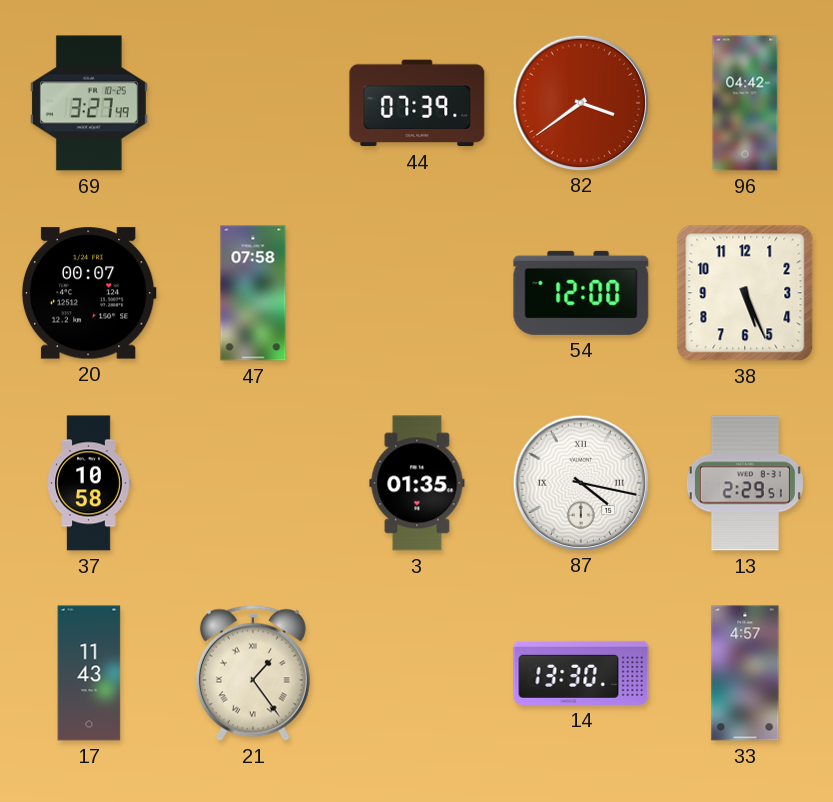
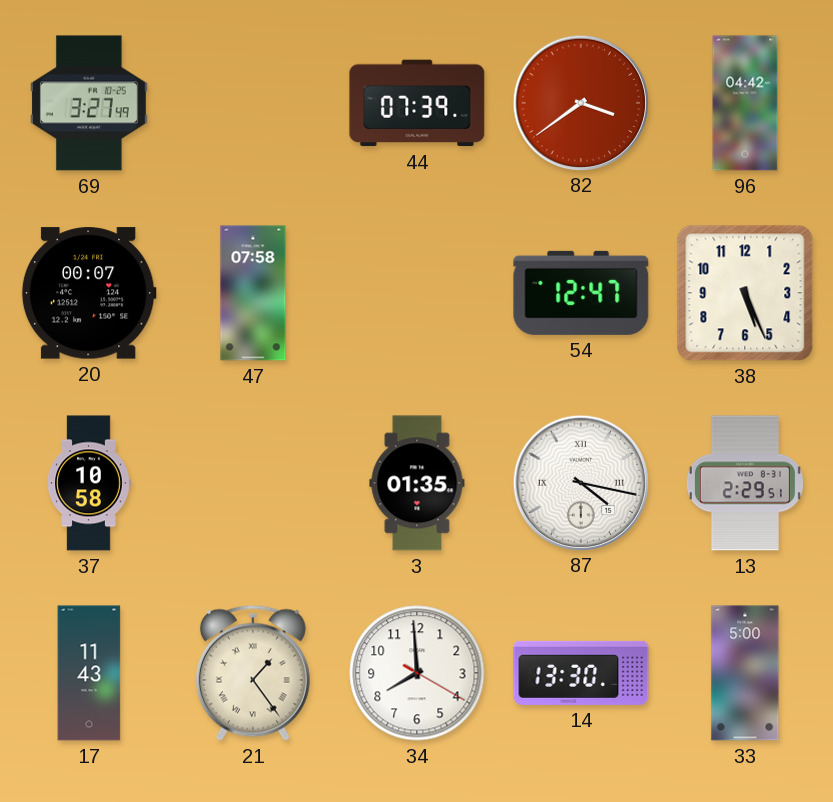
54: 12:00 -> 12:47
34: none -> 7:59
33: 4:57 -> 5:00
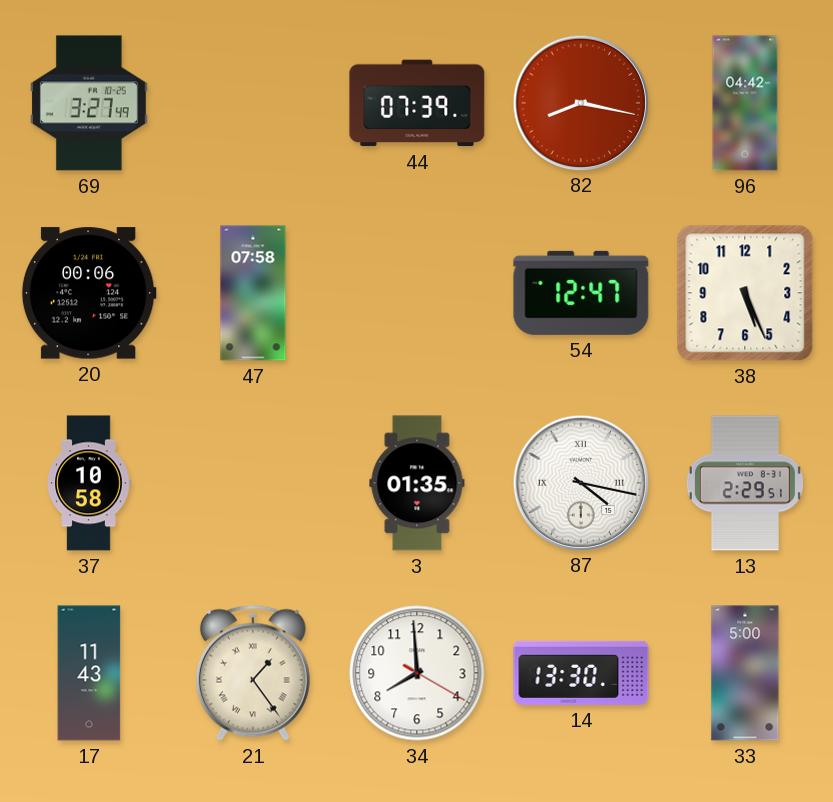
82: 3:39 -> 8:17
20: 00:07 -> 00:06
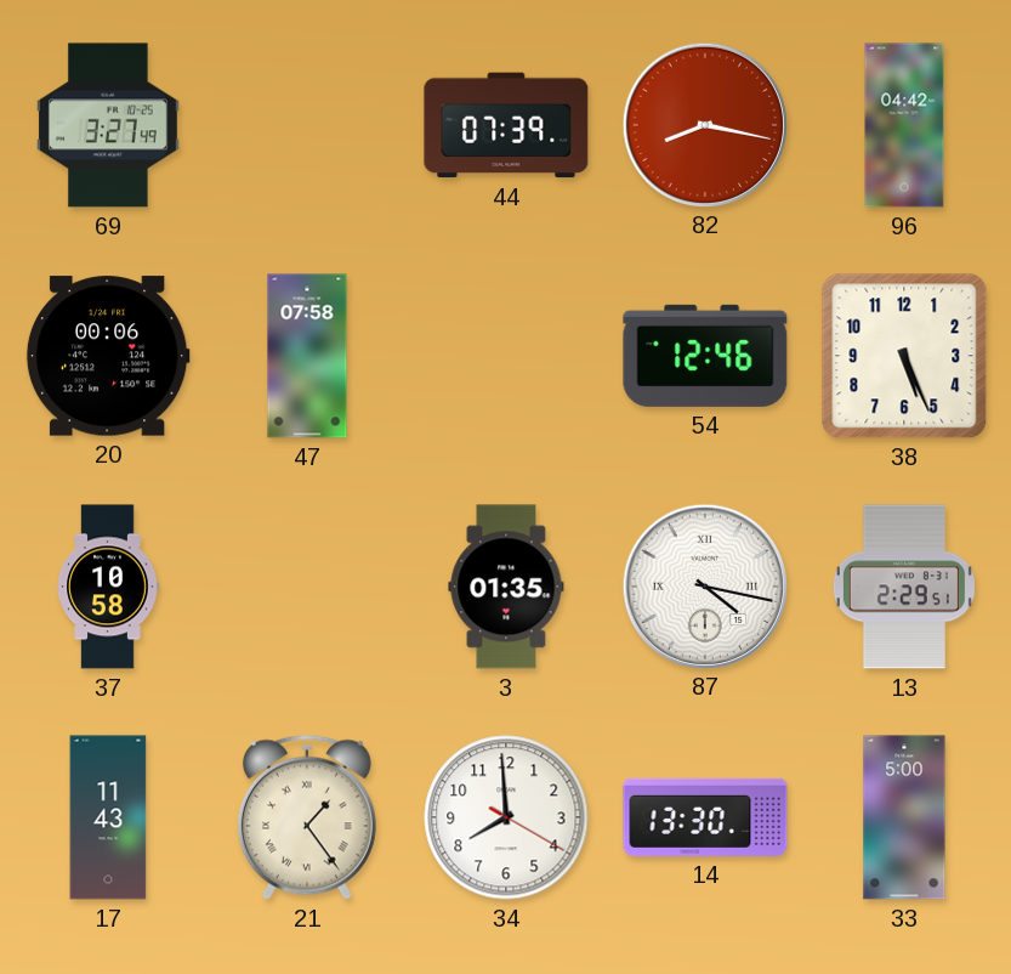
54: 12:47 -> 12:46
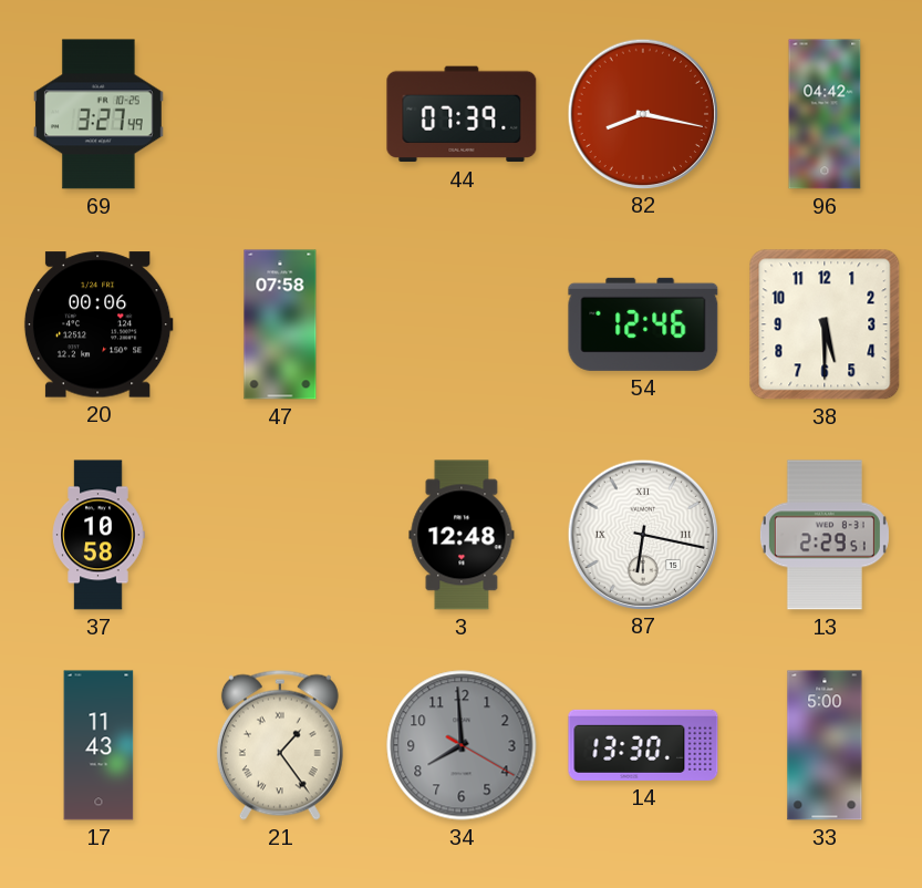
38: 5:26 -> 5:30
3: 01:35 -> 12:48
87: 4:17 -> 6:17
34 dial: white -> grey
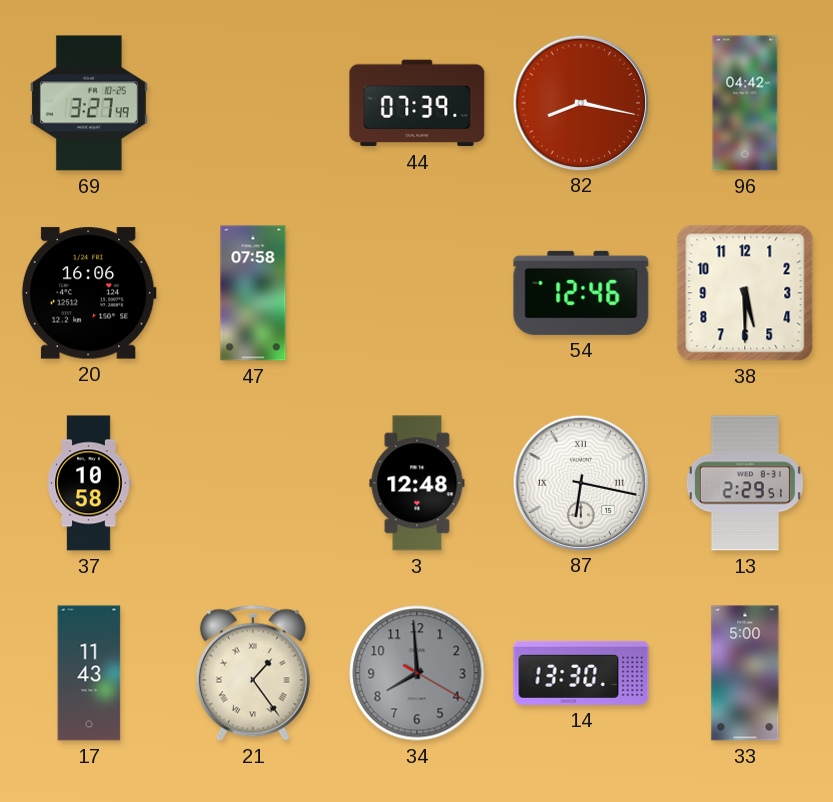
20: 00:06 -> 16:06
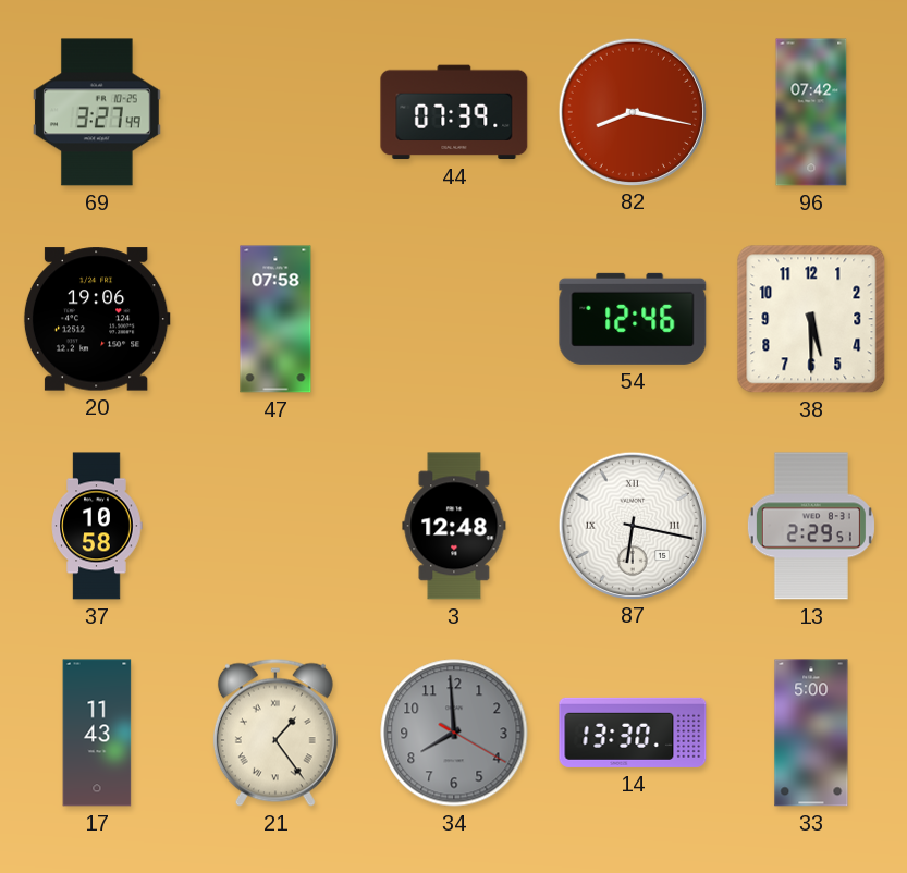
96: 04:42 -> 07:42
20: 16:06 -> 19:06
